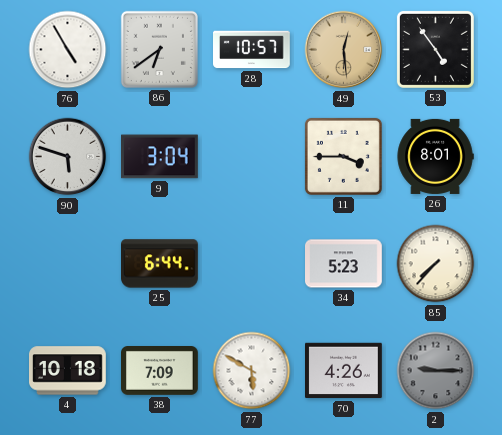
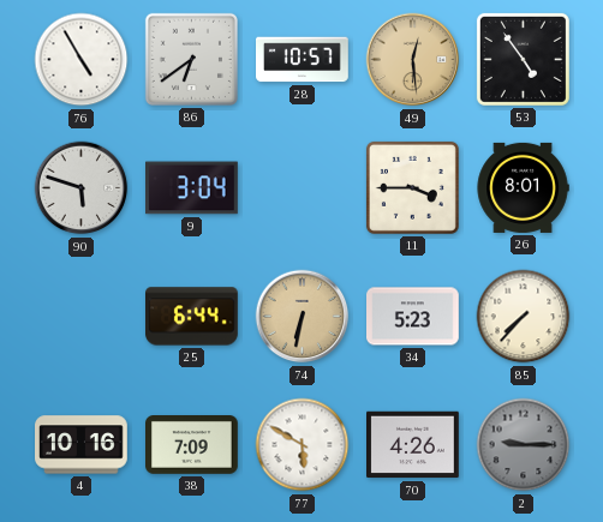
74: none -> 6:32
4: 10:18 -> 10:16
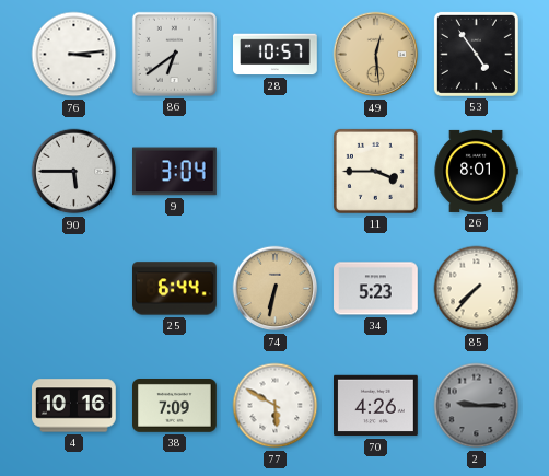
76: 4:55 -> 3:14
90: 5:48 -> 5:45
